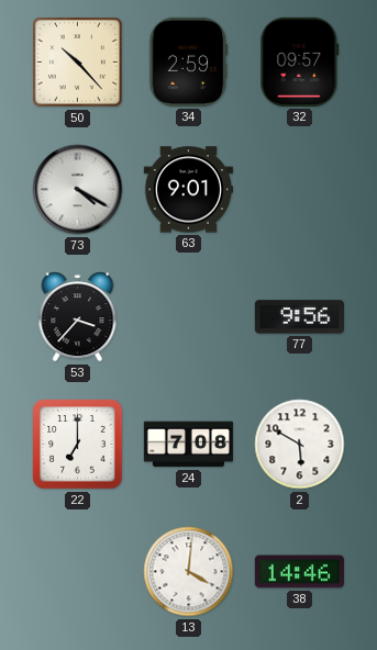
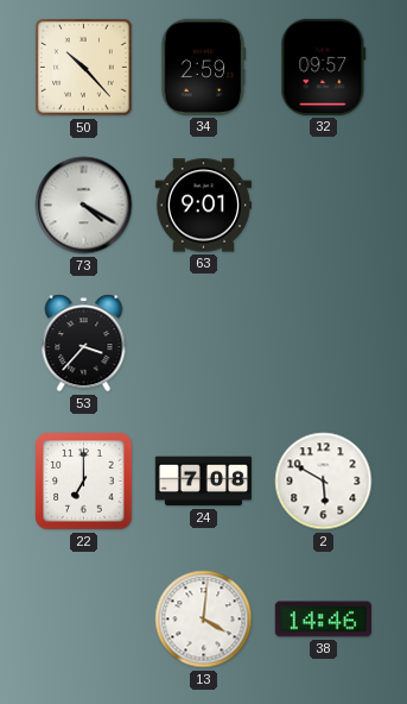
77: 9:56 -> none
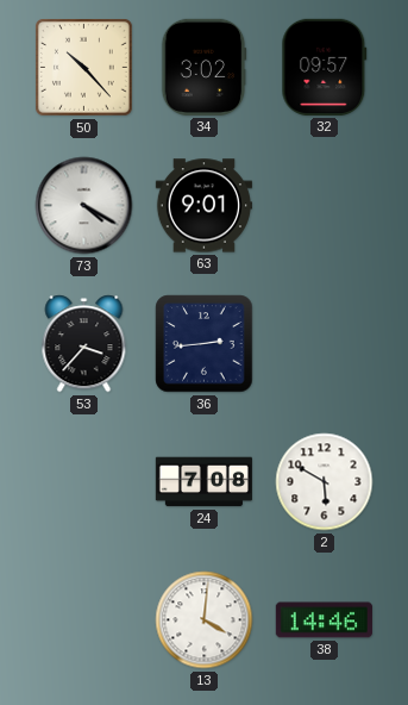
34: 2:59 -> 3:02
36: none -> 2:44
22: 7:00 -> none
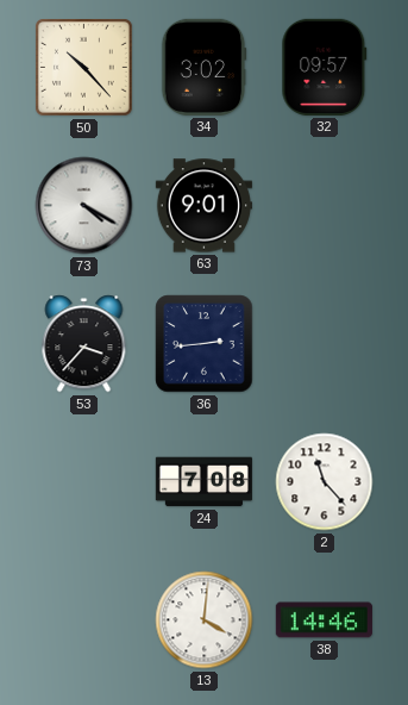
2: 5:50 -> 11:23
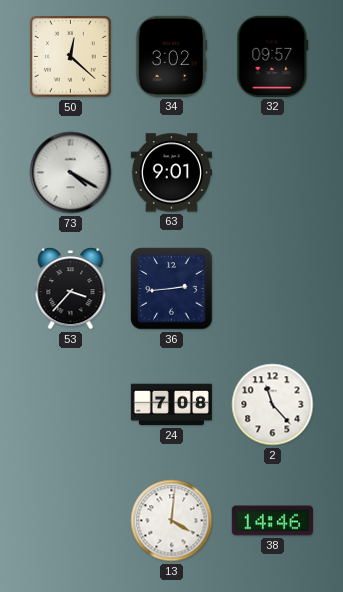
50: 10:23 -> 12:22
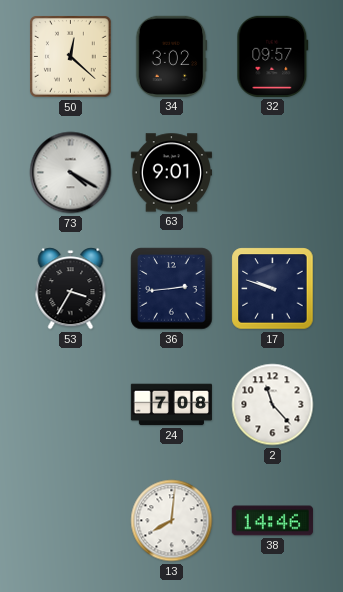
53: 3:37 -> 3:35
17: none -> 9:48
13: 4:01 -> 8:01
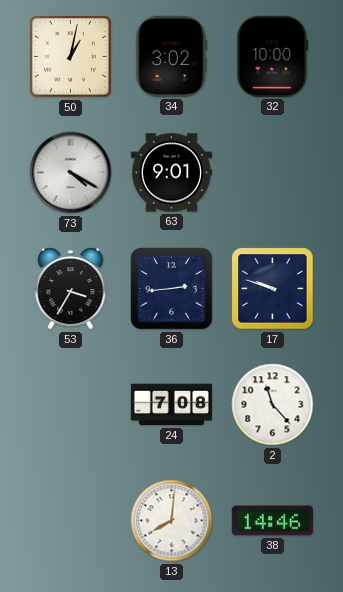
50: 12:22 -> 1:02
32: 09:57 -> 10:00
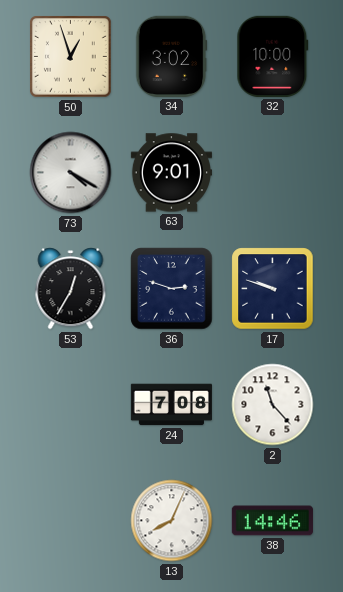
50: 1:02 -> 12:57
53: 3:35 -> 12:35
36: 2:44 -> 2:48
13: 8:01 -> 8:04
